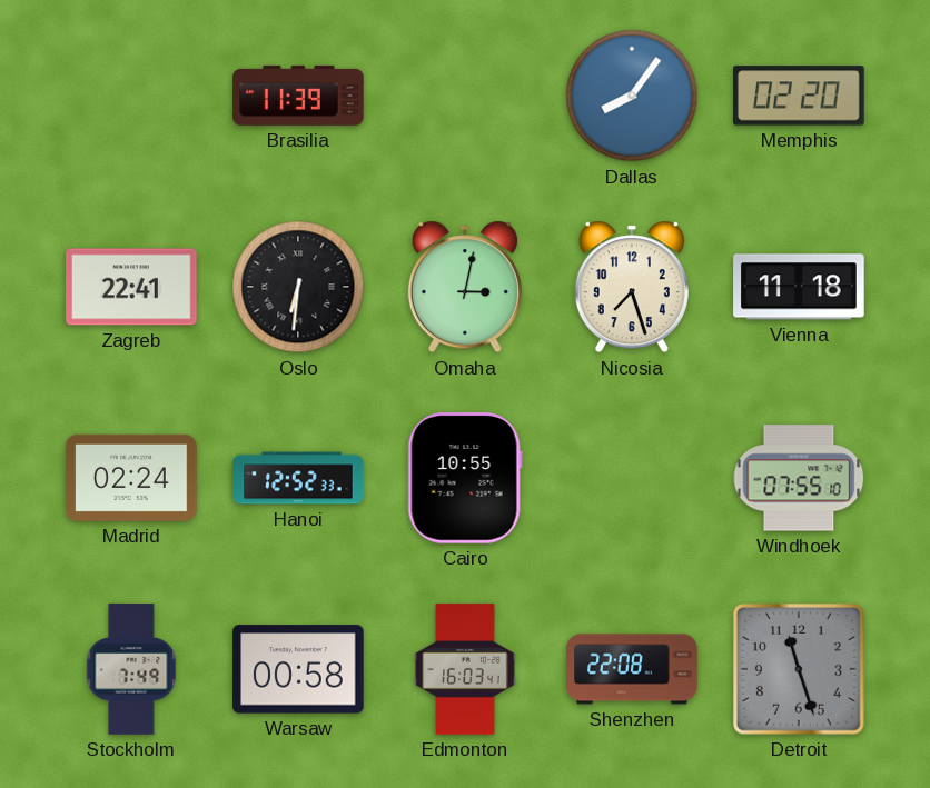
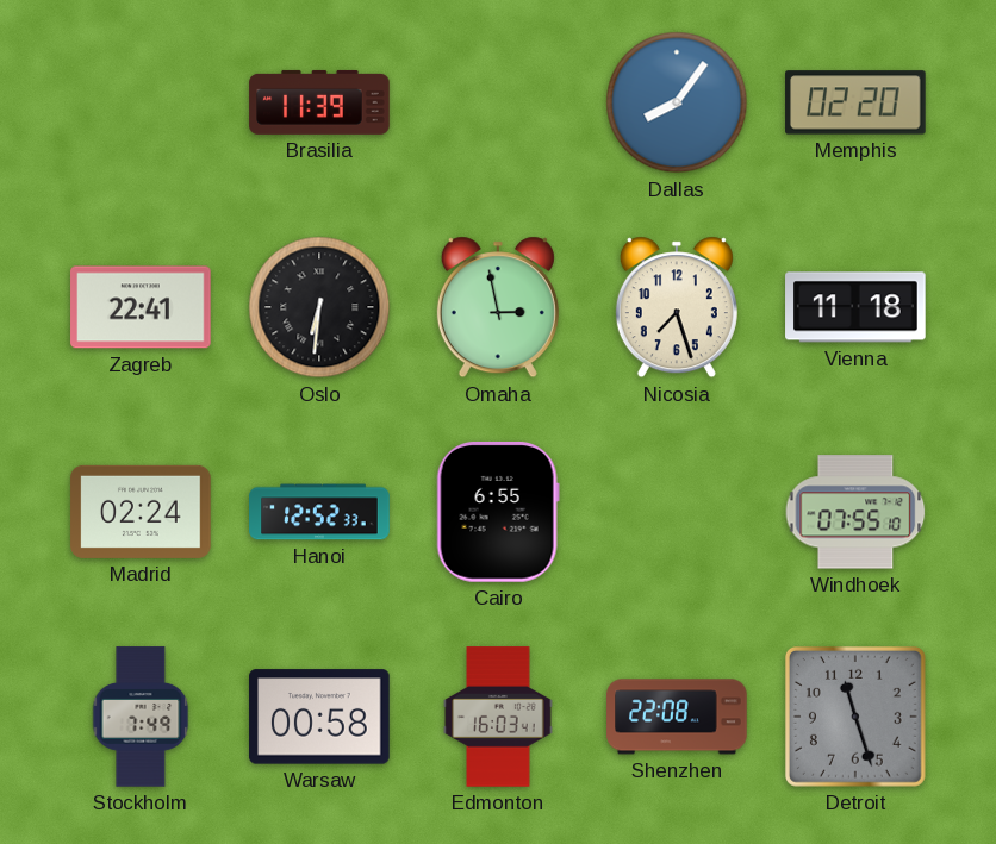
Omaha: 3:02 -> 2:58
Cairo: 10:55 -> 6:55
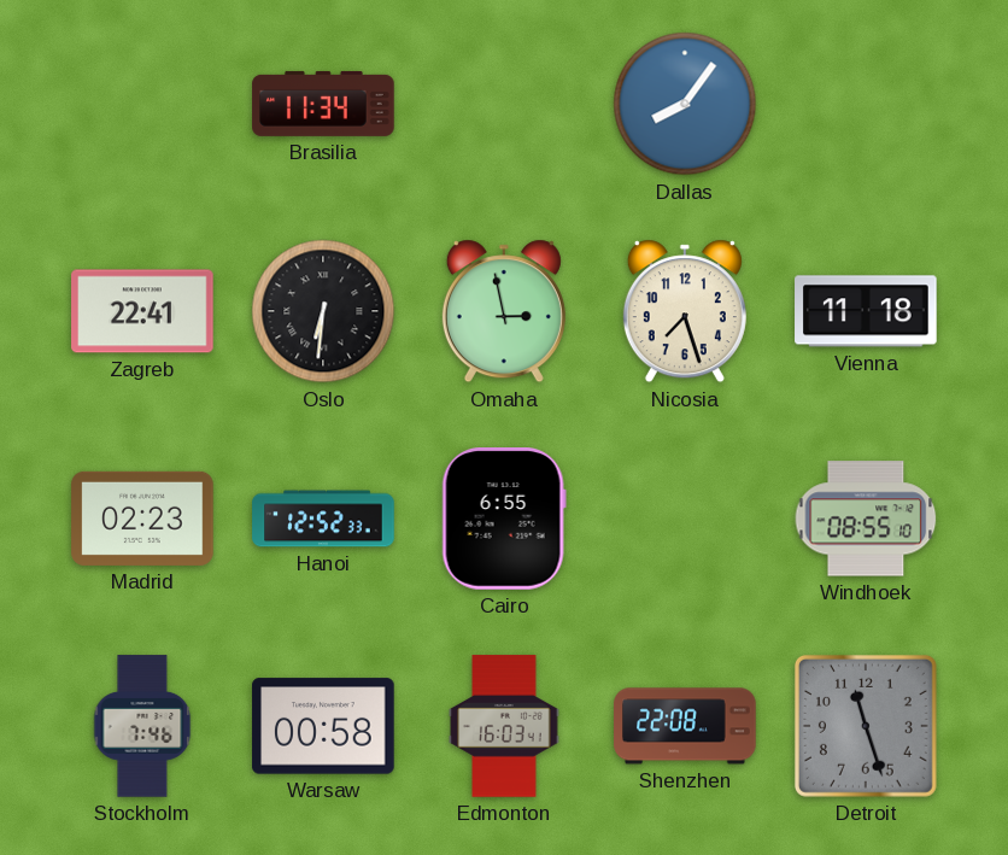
Brasilia: 11:39 -> 11:34
Memphis: 02:20 -> none
Madrid: 02:24 -> 02:23
Windhoek: 07:55 -> 08:55
Stockholm: 7:49 -> 7:46
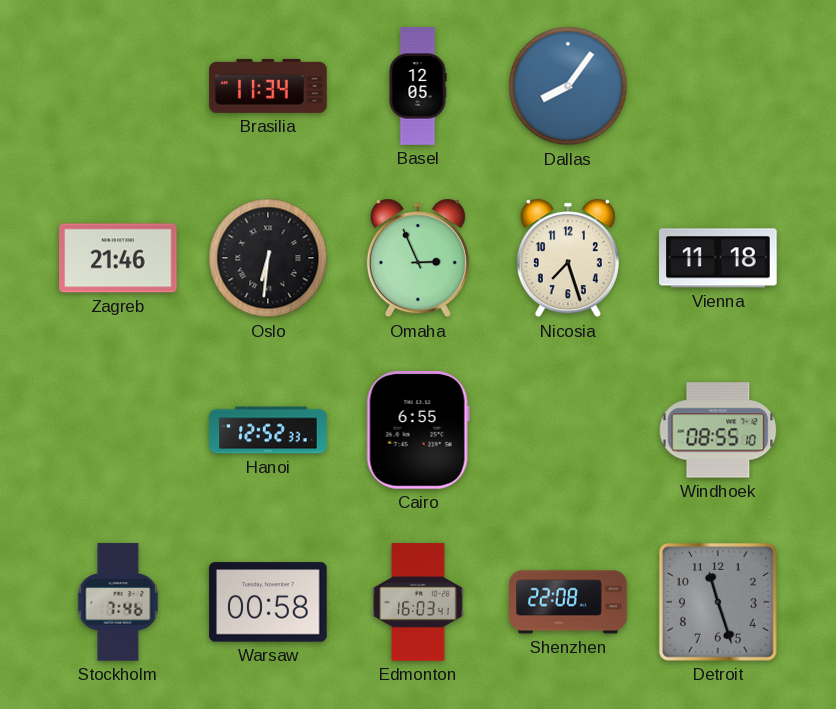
Basel: none -> 12:05
Zagreb: 22:41 -> 21:46
Omaha: 2:58 -> 2:56
Madrid: 02:23 -> none
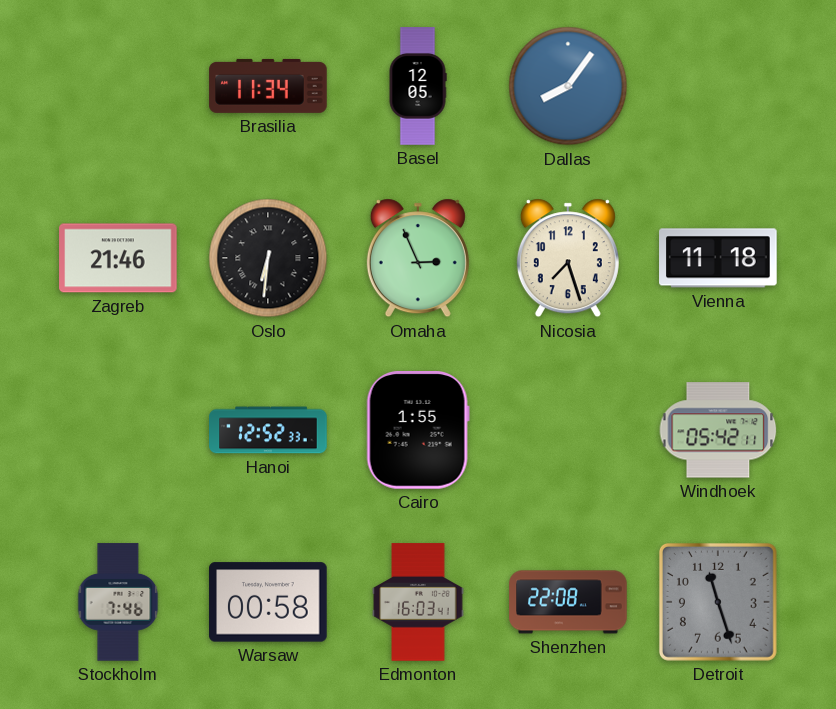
Cairo: 6:55 -> 1:55
Windhoek: 08:55 -> 05:42
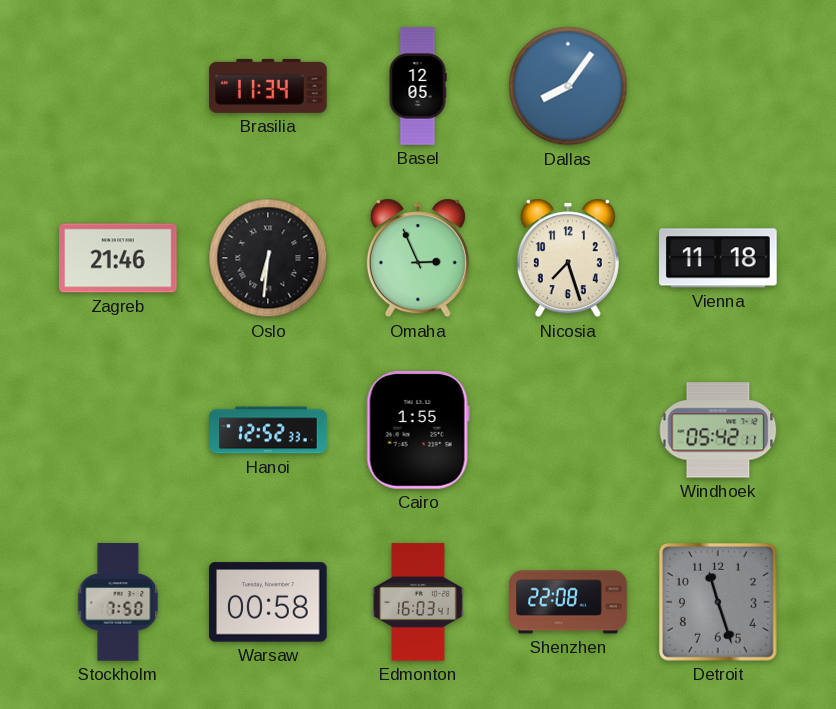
Stockholm: 7:46 -> 7:50
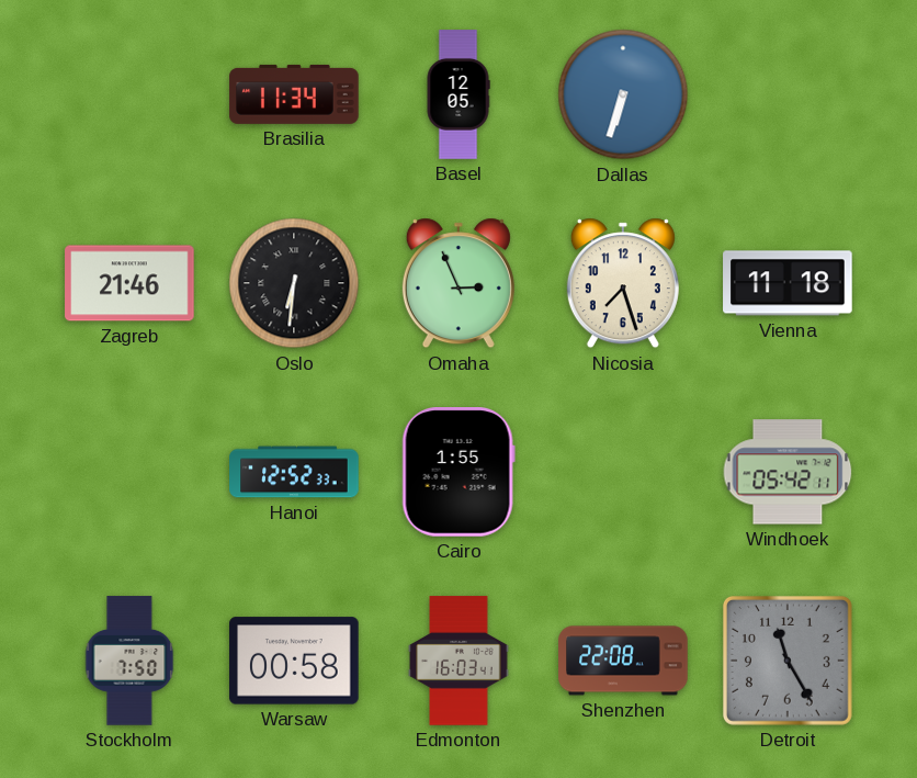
Dallas: 8:06 -> 6:33
Detroit: 11:27 -> 11:25
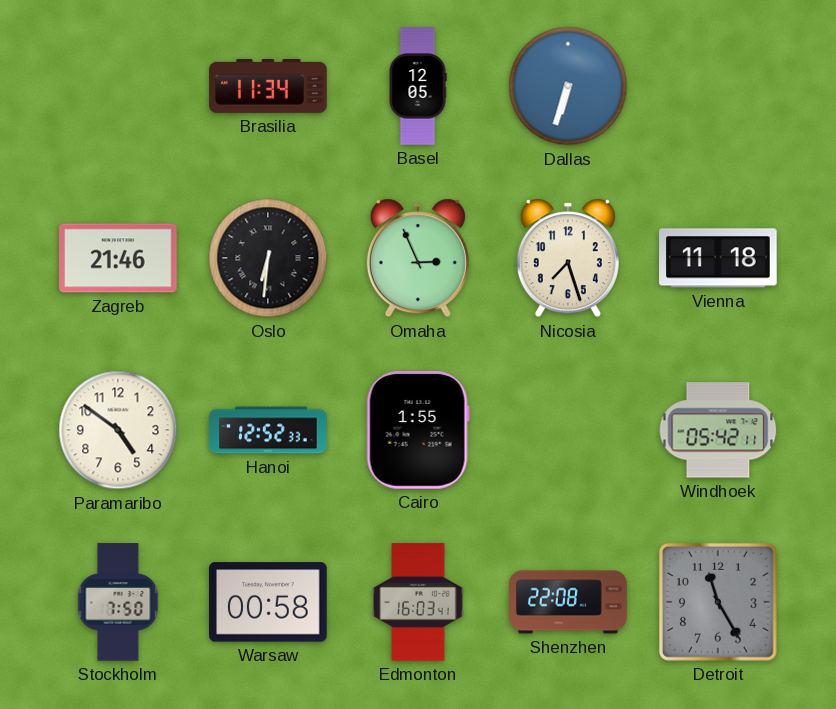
Paramaribo: none -> 4:51
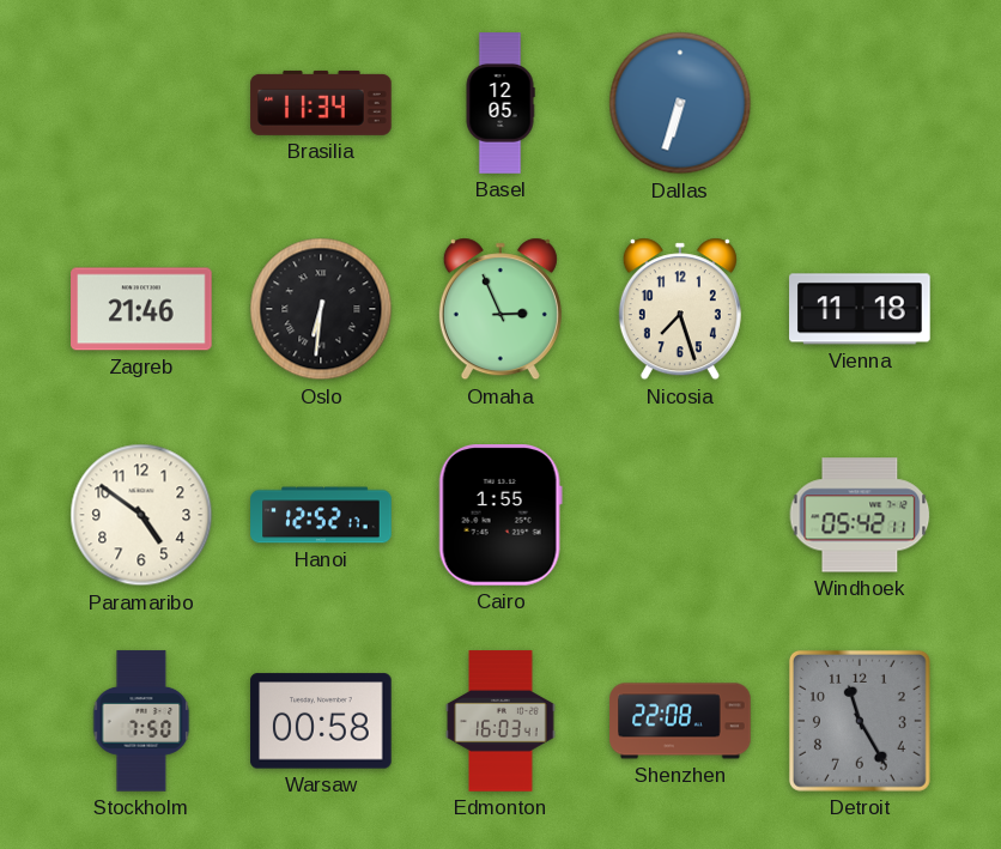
Hanoi: 12:52:33 -> 12:52:17
